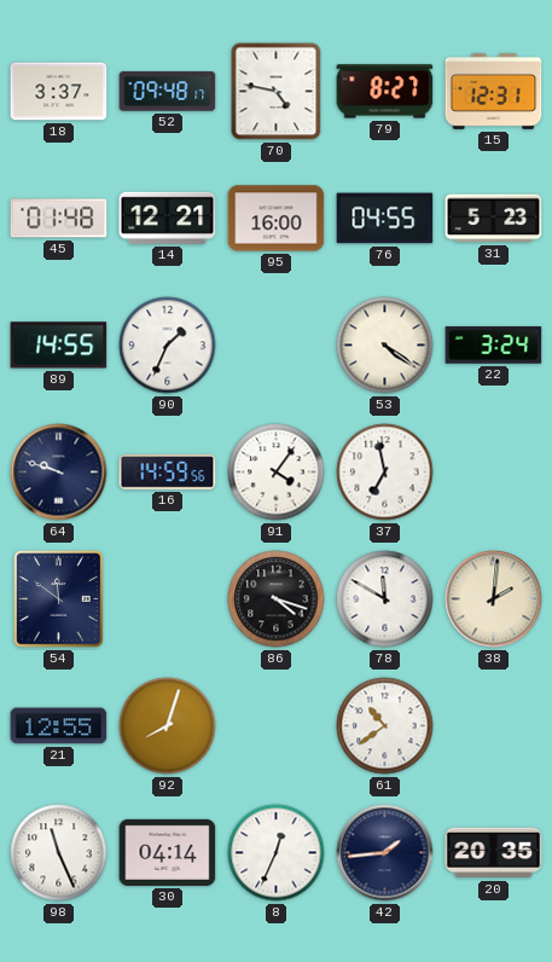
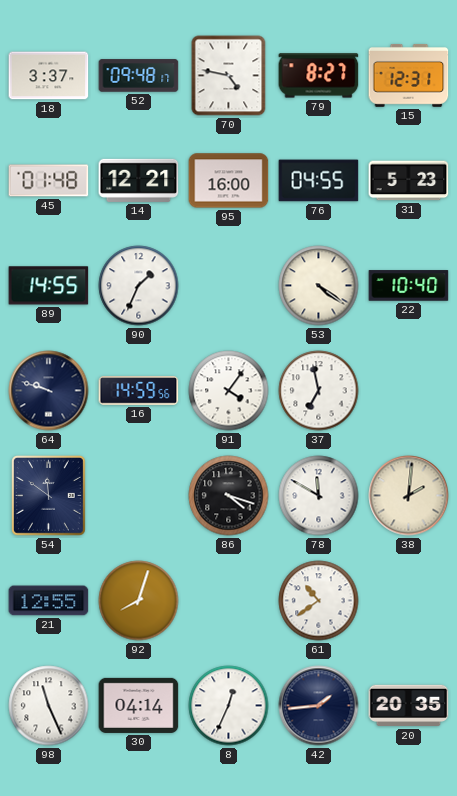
22: 3:24 -> 10:40
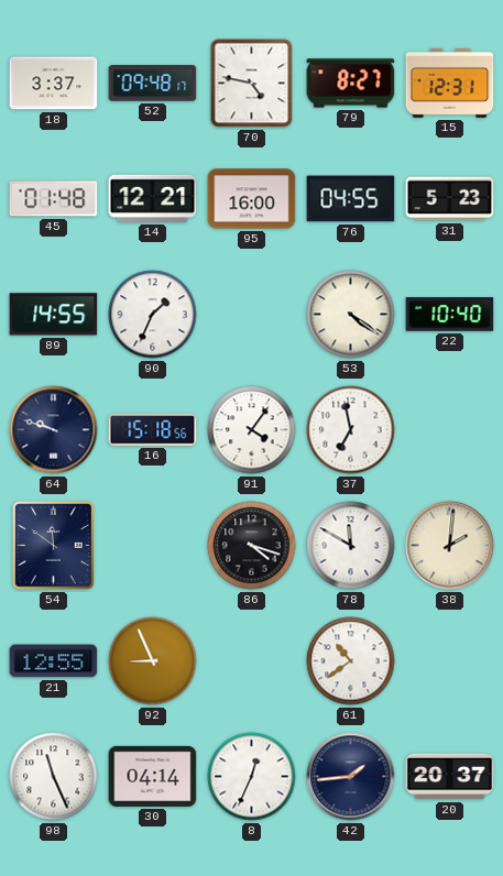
16: 14:59 -> 15:18
92: 8:03 -> 8:56
20: 20:35 -> 20:37
